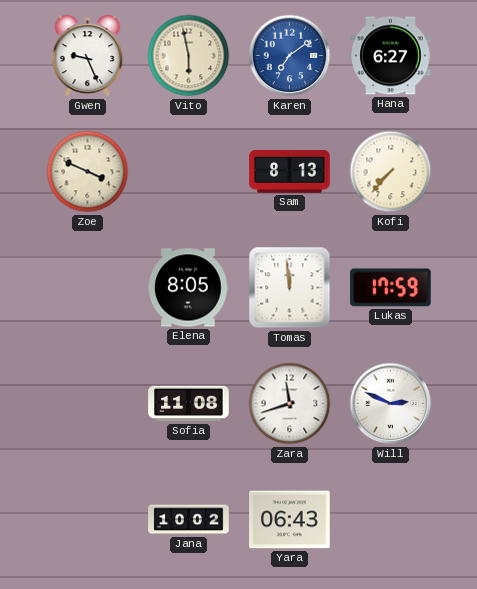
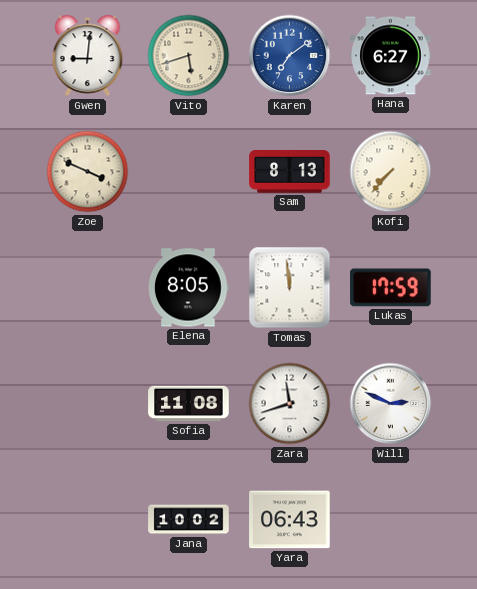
Gwen: 9:26 -> 9:01
Vito: 5:58 -> 5:42
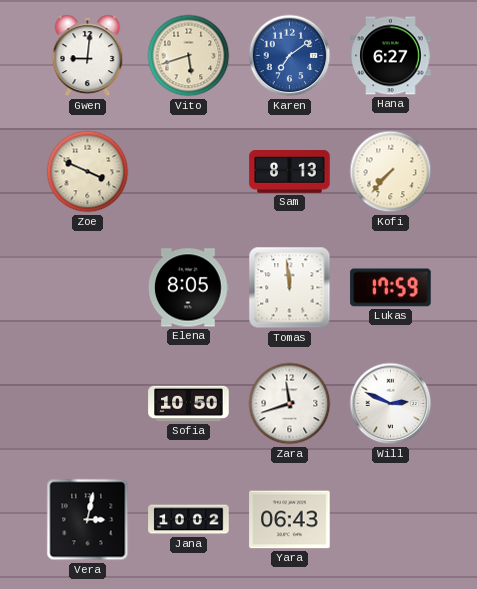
Sofia: 11:08 -> 10:50
Vera: none -> 3:02
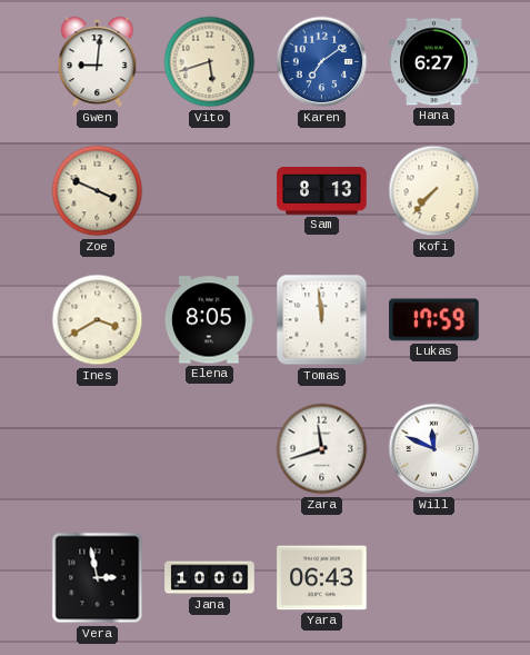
Ines: none -> 3:40
Sofia: 10:50 -> none
Will: 2:49 -> 11:49
Vera: 3:02 -> 2:58
Jana: 10:02 -> 10:00
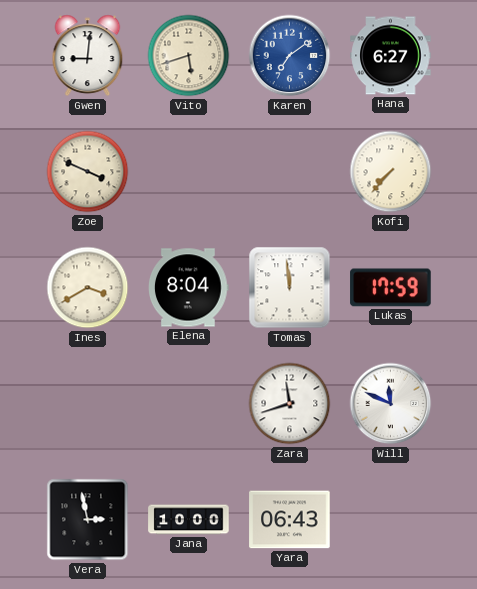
Sam: 8:13 -> none
Elena: 8:05 -> 8:04
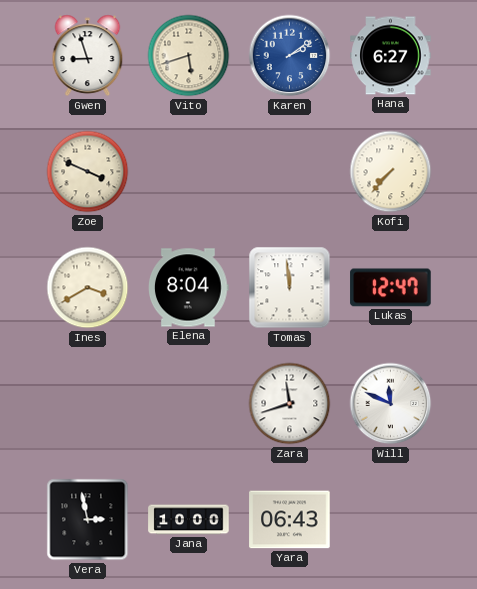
Gwen: 9:01 -> 8:57
Karen: 7:09 -> 2:09
Lukas: 17:59 -> 12:47
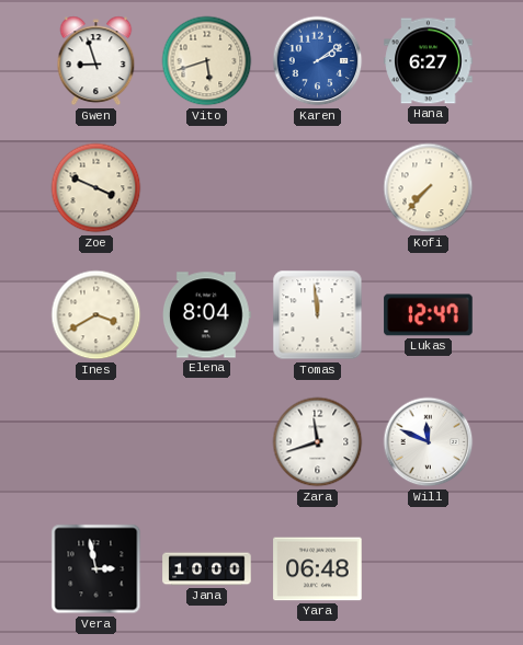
Yara: 06:43 -> 06:48
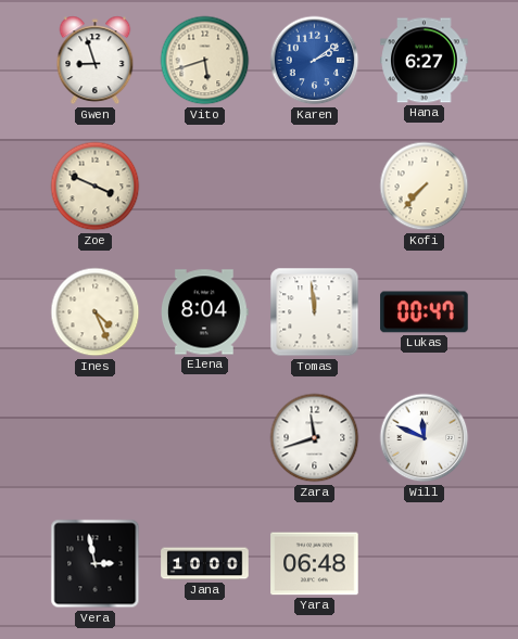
Ines: 3:40 -> 4:26
Lukas: 12:47 -> 00:47
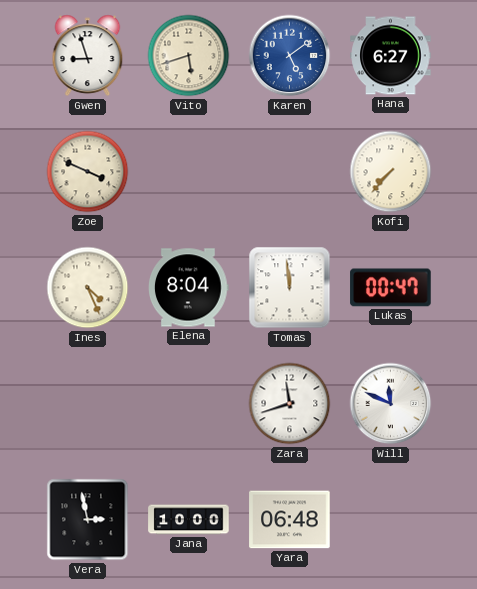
Karen: 2:09 -> 5:09
